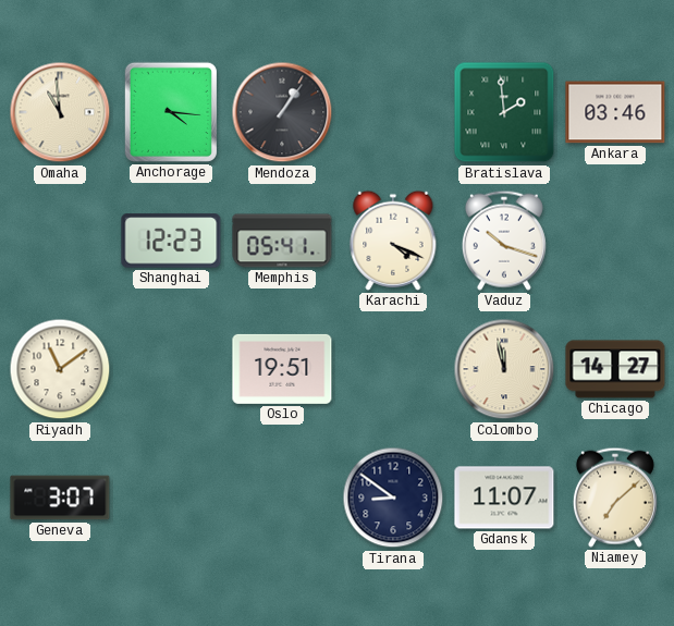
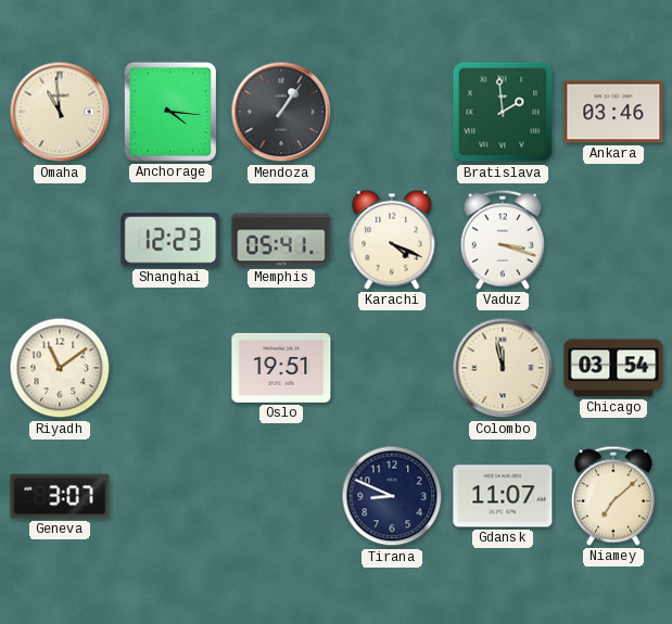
Vaduz: 10:18 -> 3:18
Chicago: 14:27 -> 03:54
Tirana: 8:51 -> 8:49
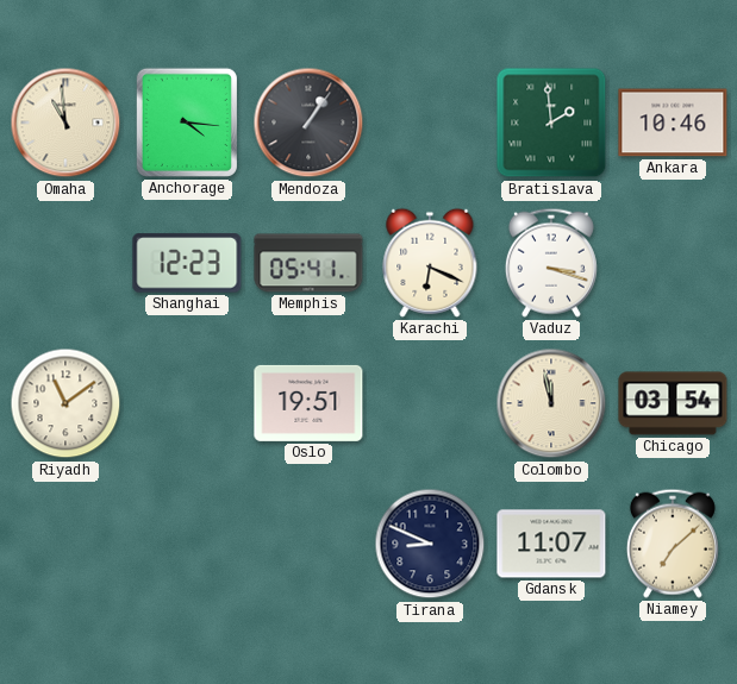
Ankara: 03:46 -> 10:46
Karachi: 4:19 -> 6:19
Geneva: 3:07 -> none
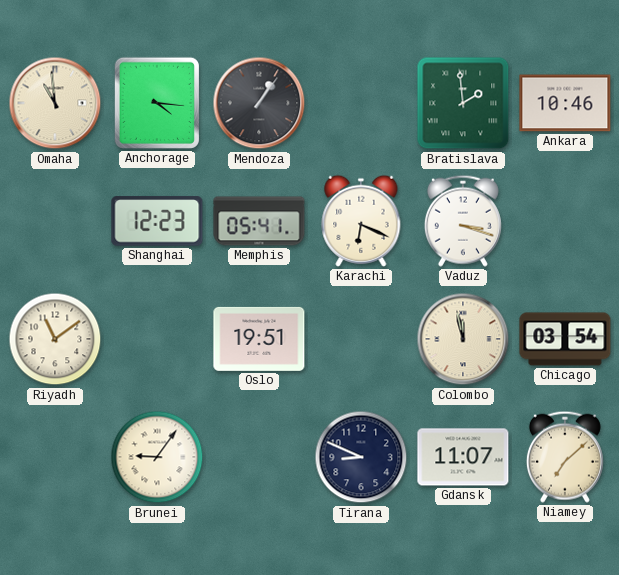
Brunei: none -> 9:06
